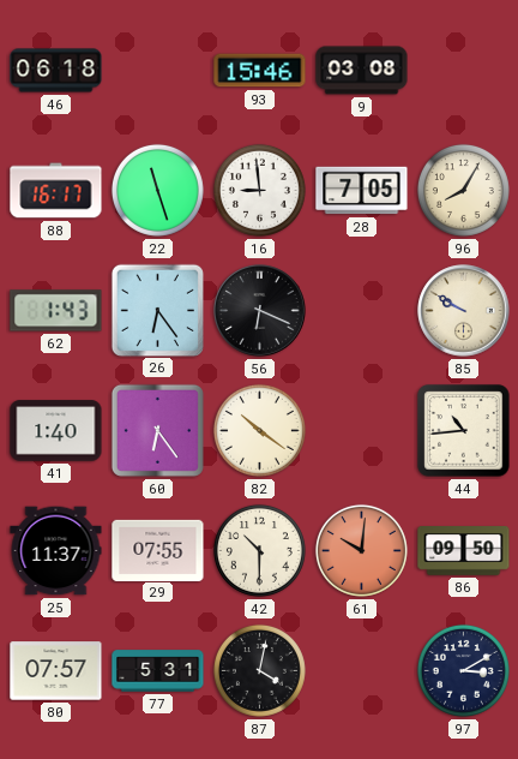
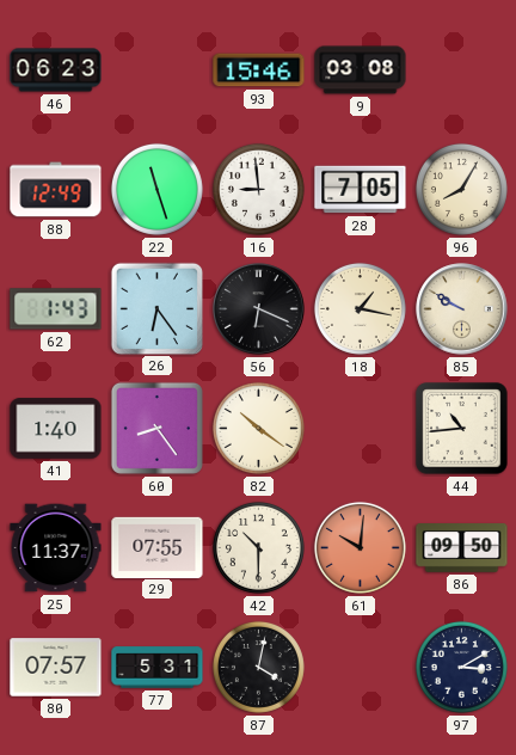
46: 06:18 -> 06:23
88: 16:17 -> 12:49
18: none -> 1:17
60: 6:24 -> 8:24
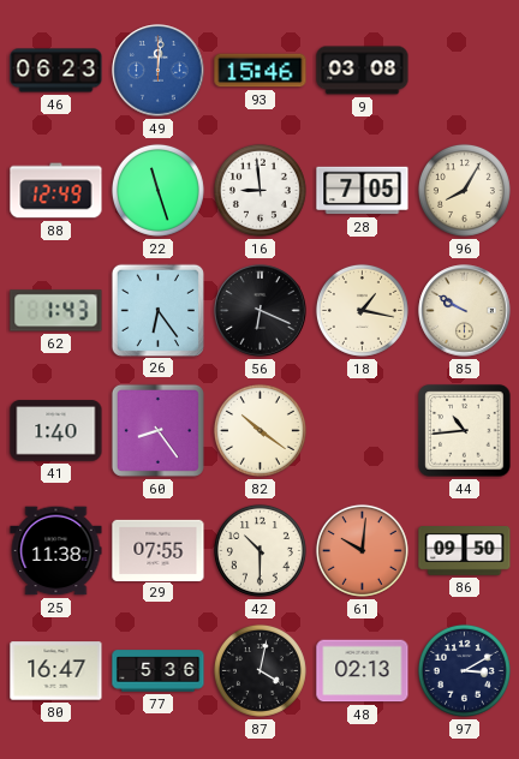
49: none -> 12:01
25: 11:37 -> 11:38
80: 07:57 -> 16:47
77: 5:31 -> 5:36
48: none -> 02:13
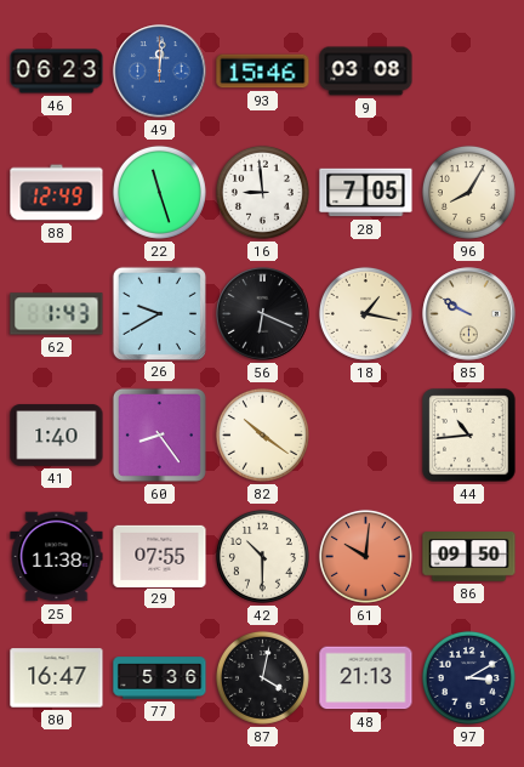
26: 6:24 -> 9:40
48: 02:13 -> 21:13
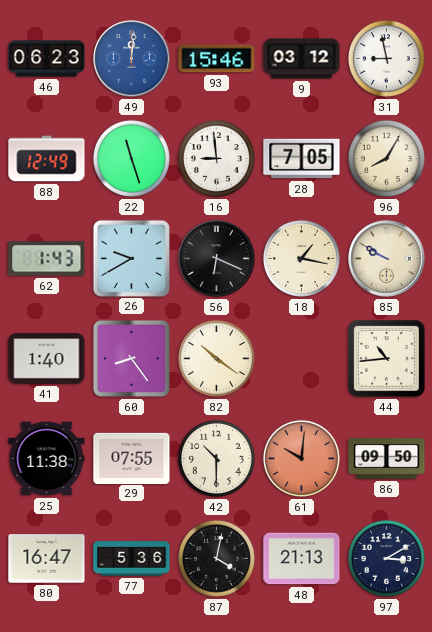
9: 03:08 -> 03:12
31: none -> 8:58
